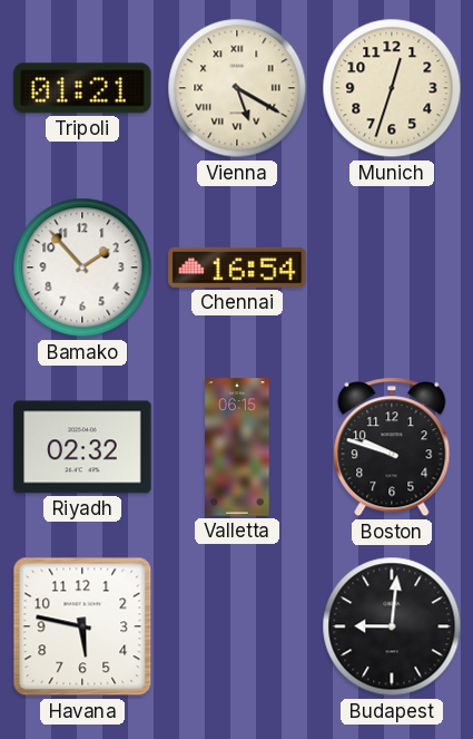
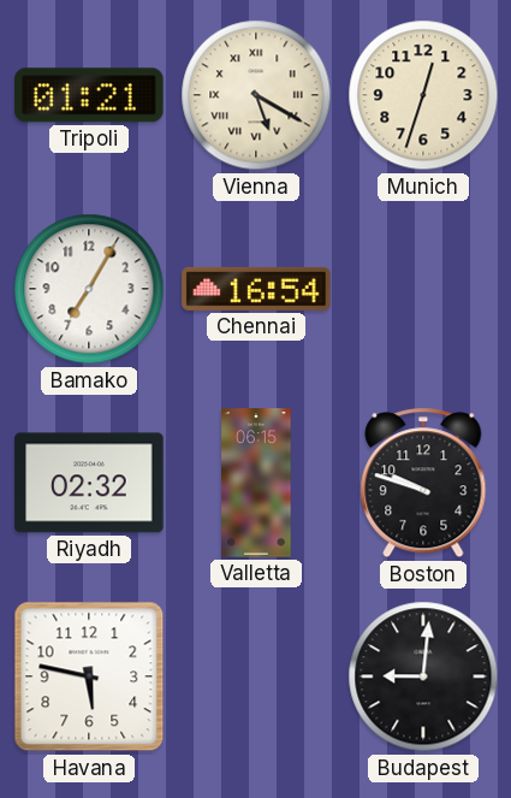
Bamako: 1:53 -> 7:05
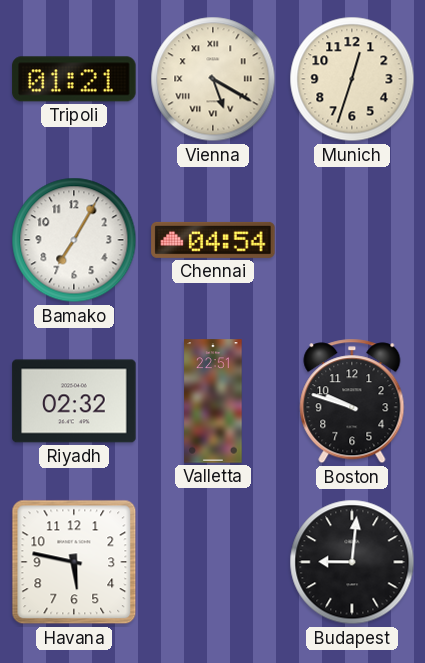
Chennai: 16:54 -> 04:54
Valletta: 06:15 -> 22:51
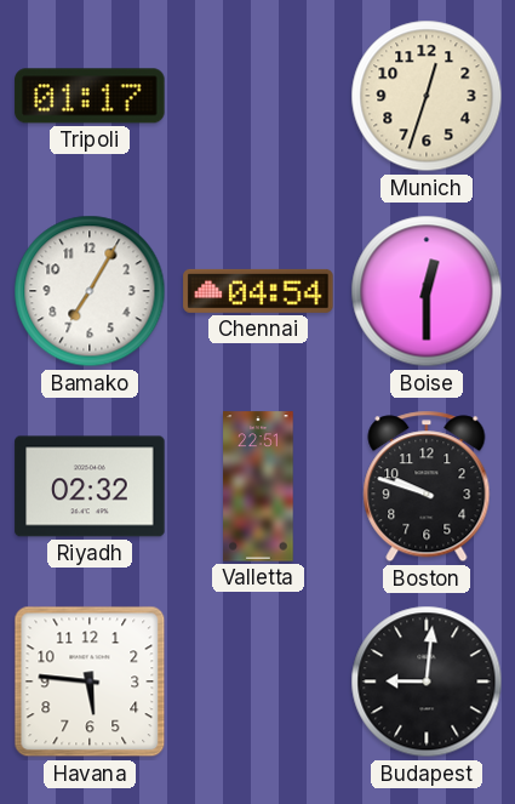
Tripoli: 01:21 -> 01:17
Vienna: 5:20 -> none
Boise: none -> 12:30
Havana: 5:47 -> 5:46
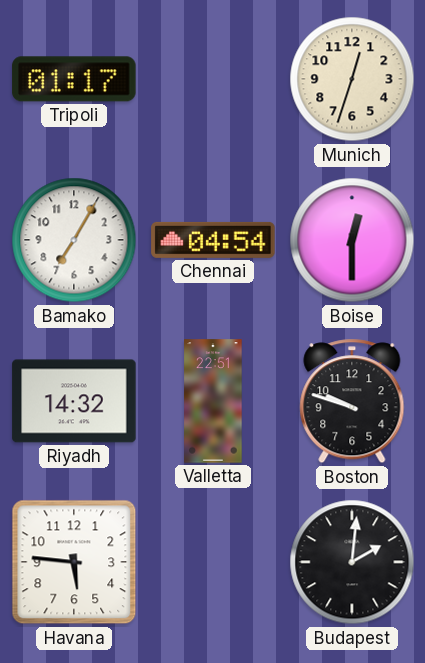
Riyadh: 02:32 -> 14:32
Budapest: 9:01 -> 2:01
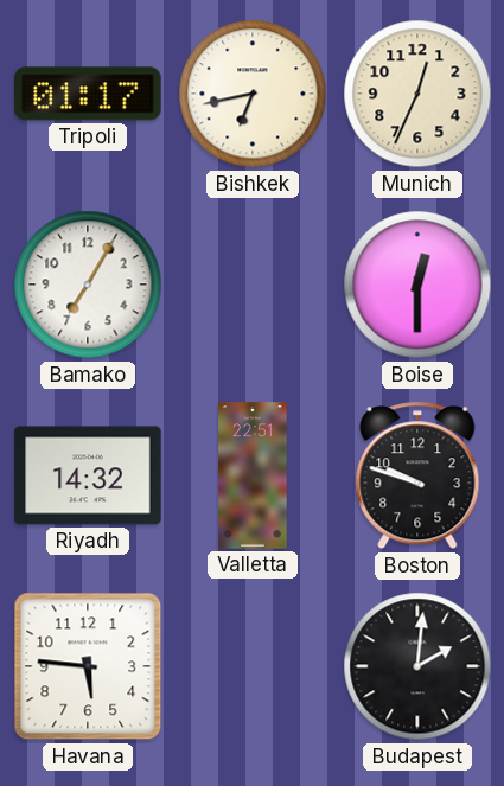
Bishkek: none -> 6:43
Munich: 12:33 -> 12:34
Chennai: 04:54 -> none
